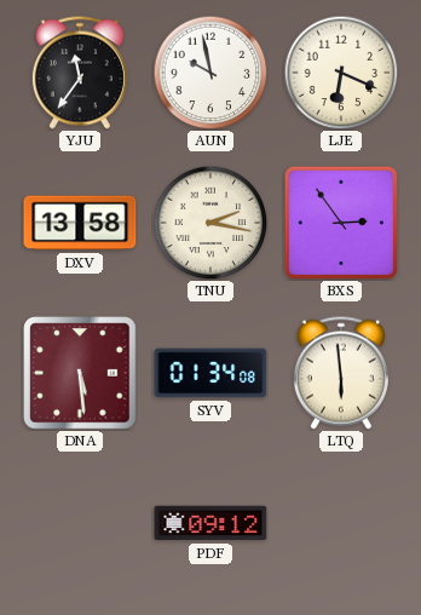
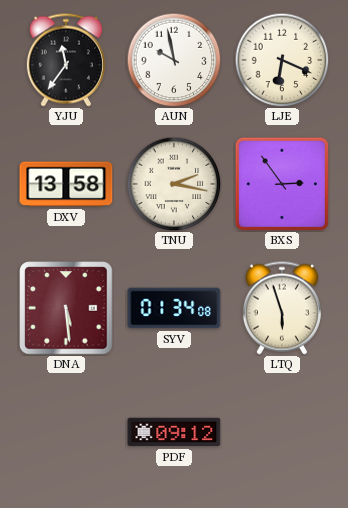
LTQ: 5:59 -> 5:57
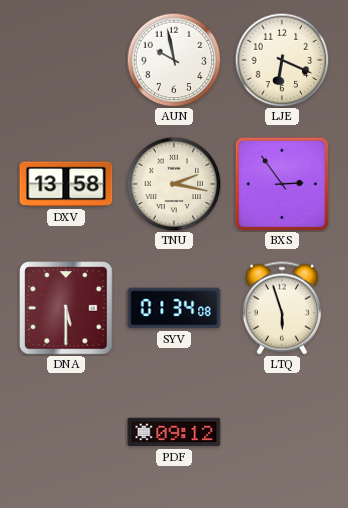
YJU: 11:36 -> none
DNA: 5:29 -> 5:30
